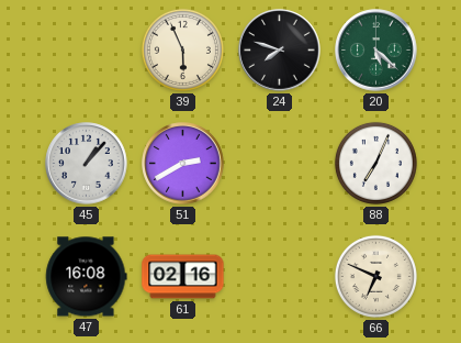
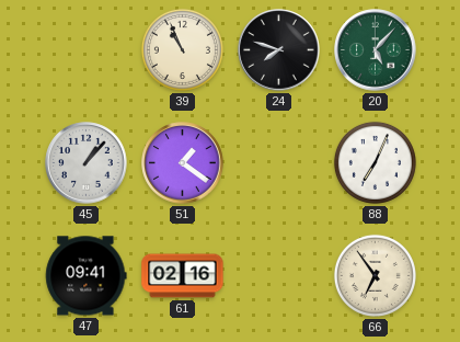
39: 5:56 -> 10:56
20: 5:22 -> 5:07
51: 2:40 -> 1:21
47: 16:08 -> 09:41
66: 6:49 -> 6:54
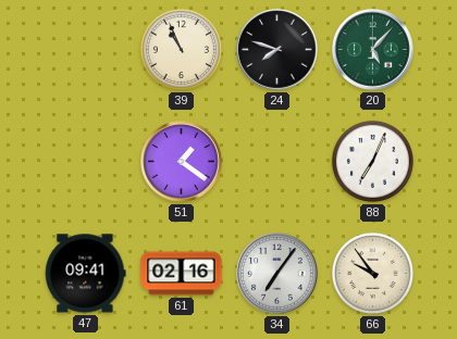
45: 1:07 -> none
34: none -> 7:06
66: 6:54 -> 9:54
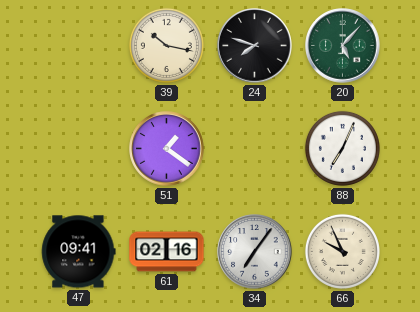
39: 10:56 -> 10:17
66: 9:54 -> 9:56
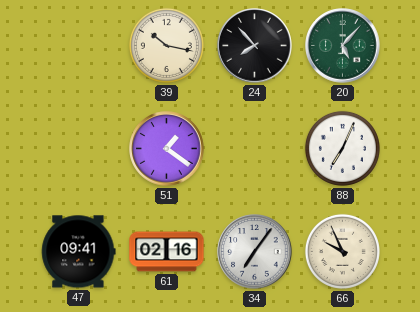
24: 7:48 -> 7:53
